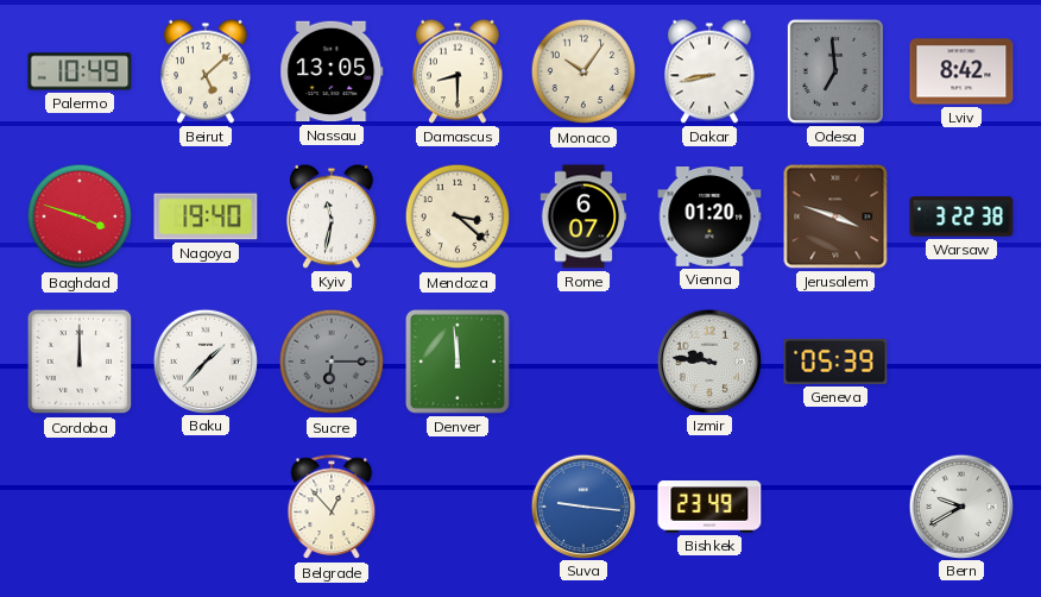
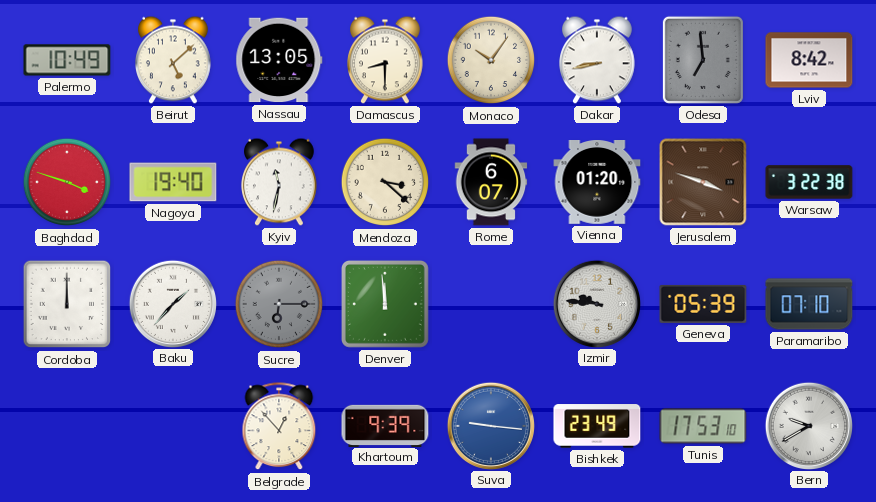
Paramaribo: none -> 07:10
Khartoum: none -> 9:39
Tunis: none -> 17:53
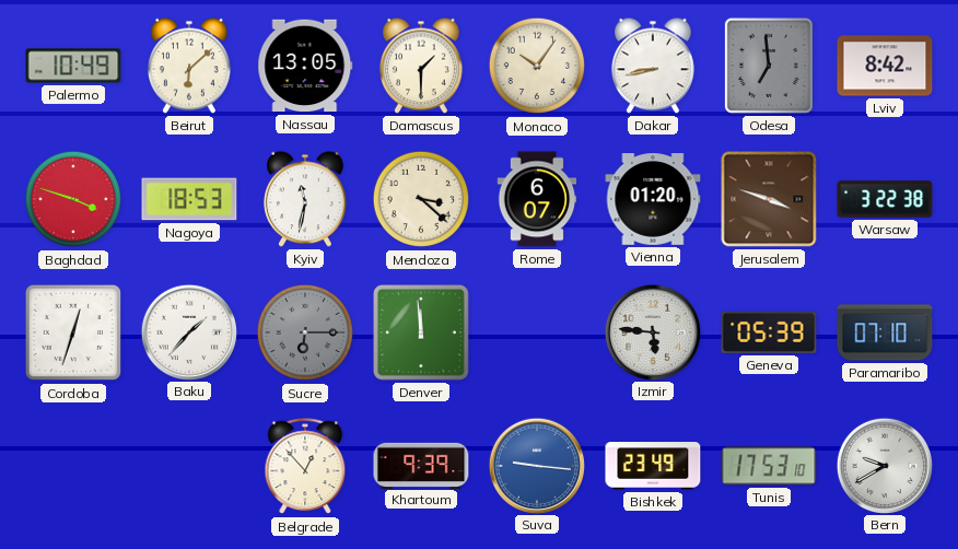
Beirut: 5:08 -> 6:08
Damascus: 8:30 -> 1:30
Nagoya: 19:40 -> 18:53
Cordoba: 12:00 -> 12:33
Izmir: 9:46 -> 5:46
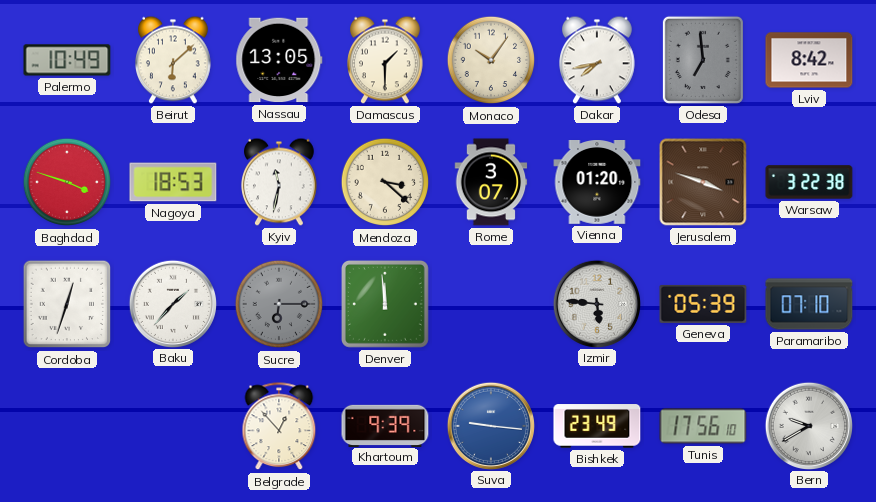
Dakar: 8:43 -> 7:43
Rome: 6:07 -> 3:07
Tunis: 17:53 -> 17:56
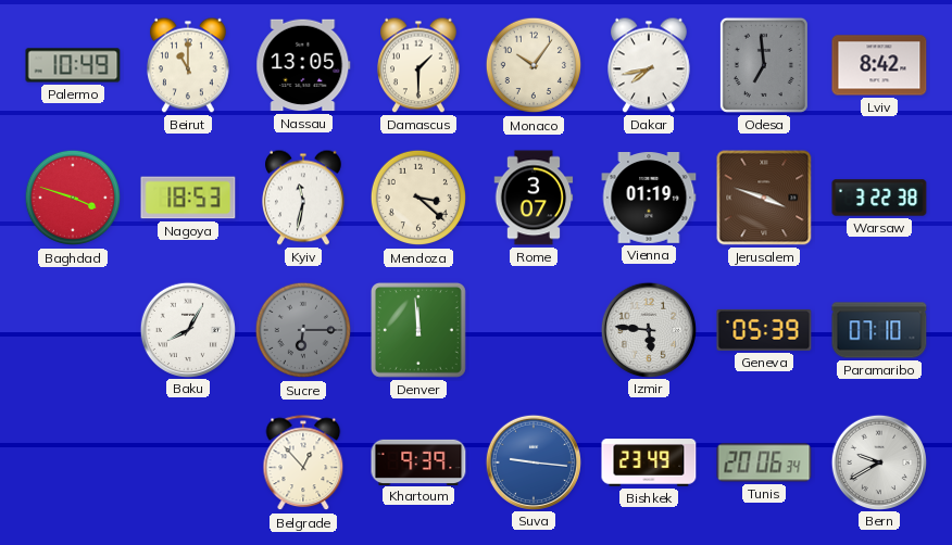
Beirut: 6:08 -> 11:00
Vienna: 01:20 -> 01:19
Cordoba: 12:33 -> none
Baku: 1:37 -> 8:05
Tunis: 17:56 -> 20:06
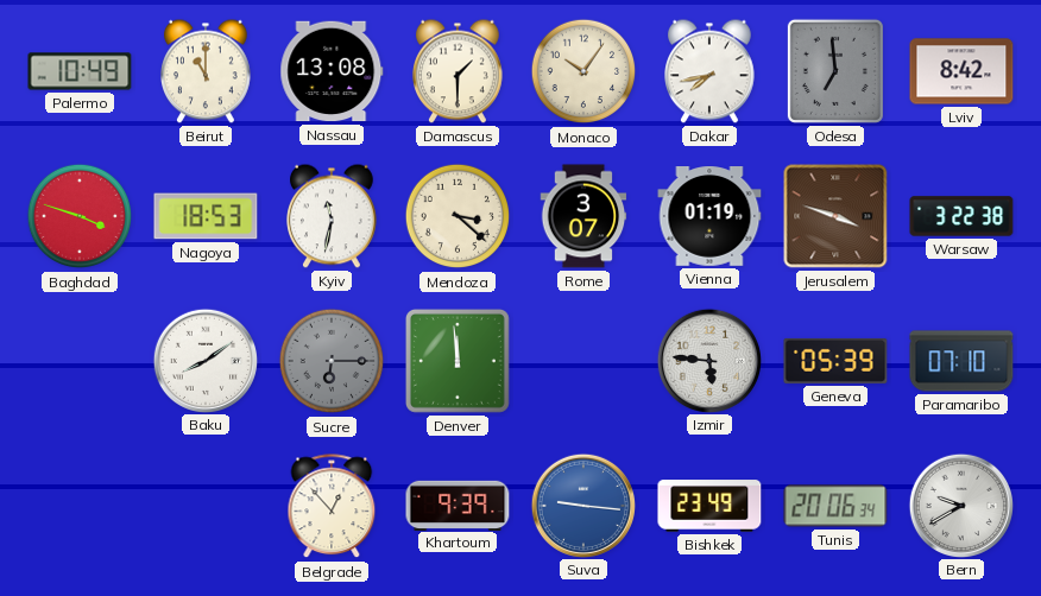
Nassau: 13:05 -> 13:08
Baku: 8:05 -> 8:09
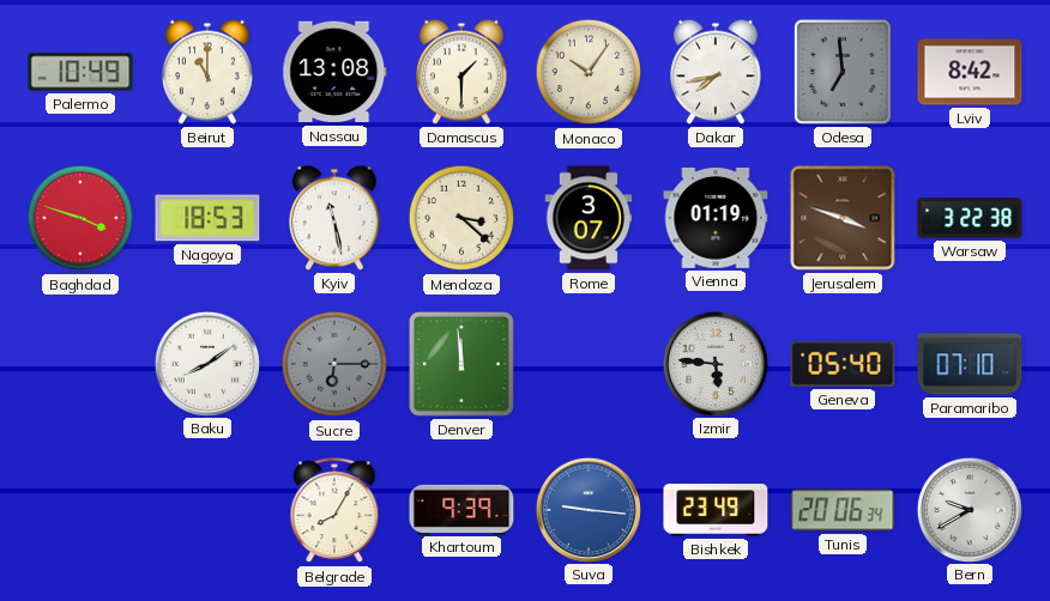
Kyiv: 11:32 -> 11:28
Geneva: 05:39 -> 05:40
Belgrade: 12:53 -> 8:05
